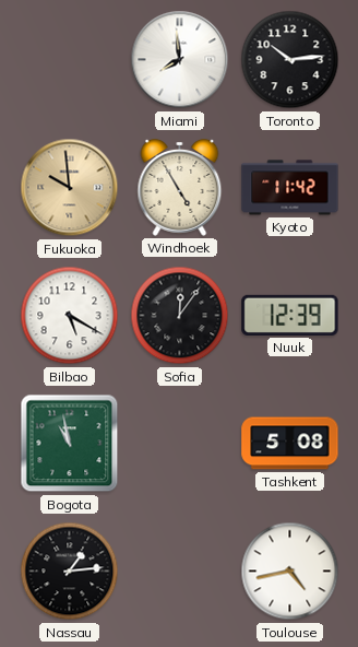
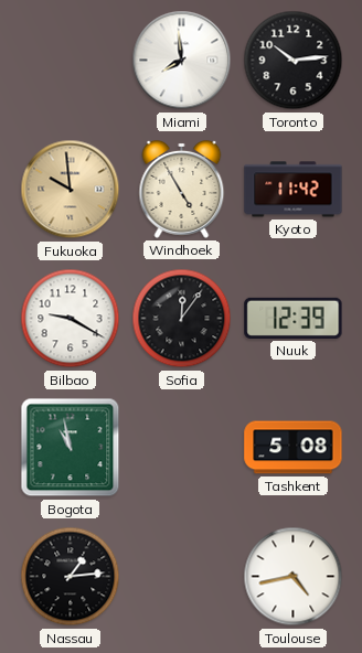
Bilbao: 5:20 -> 9:20
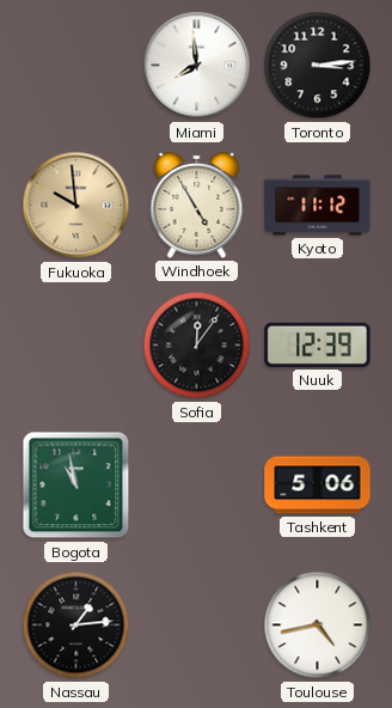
Toronto: 10:14 -> 3:14
Kyoto: 11:42 -> 11:12
Bilbao: 9:20 -> none
Tashkent: 5:08 -> 5:06
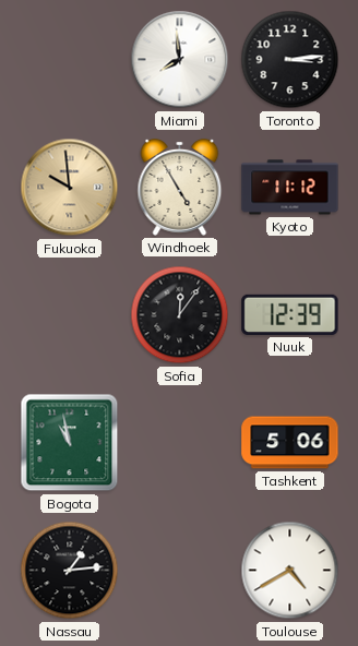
Toulouse: 4:43 -> 4:40
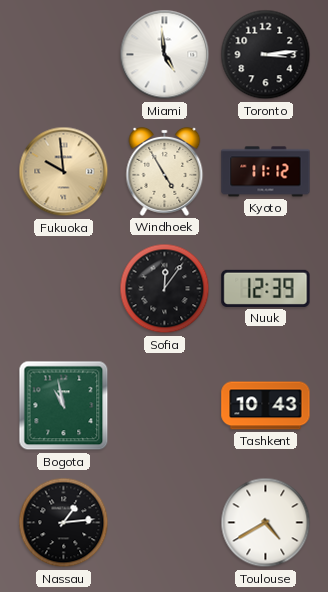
Miami: 7:59 -> 4:59
Tashkent: 5:06 -> 10:43
